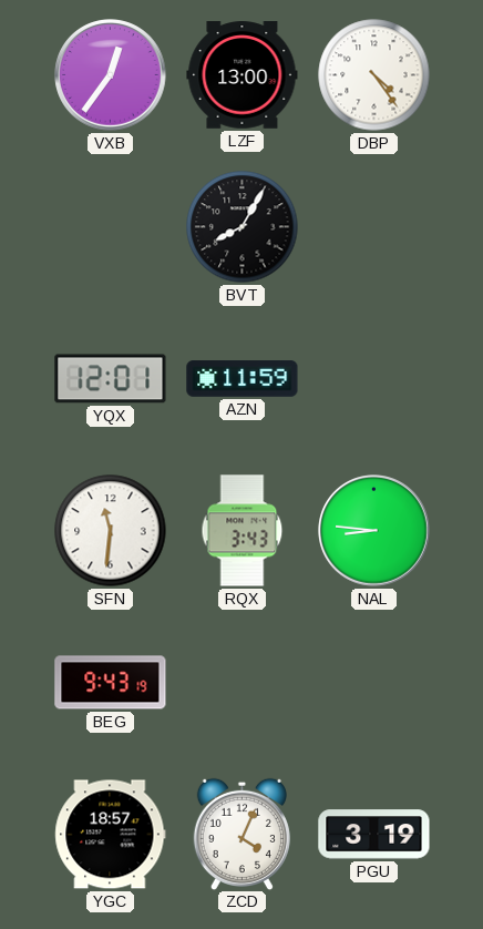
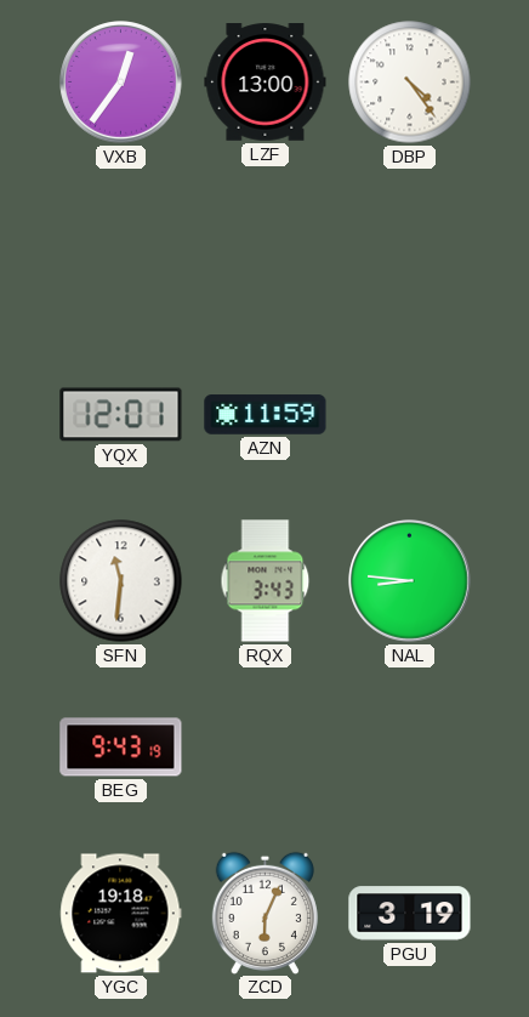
BVT: 8:05 -> none
YGC: 18:57 -> 19:18
ZCD: 4:04 -> 6:04
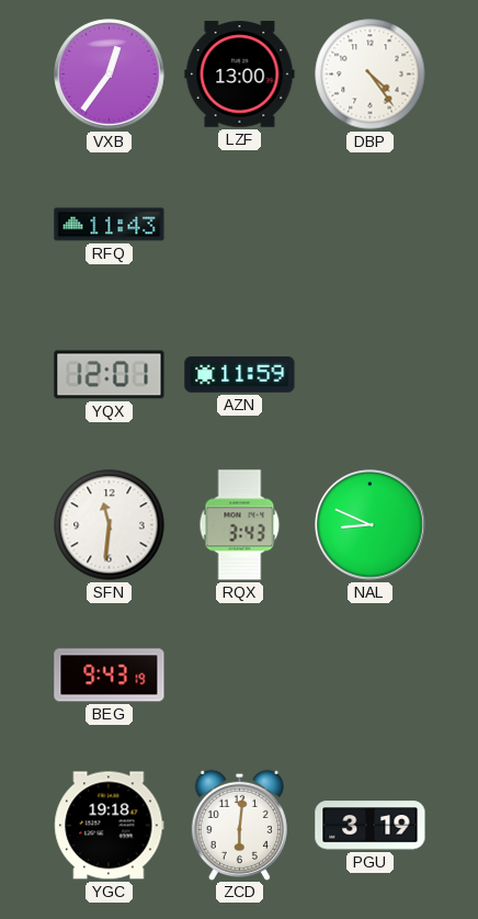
RFQ: none -> 11:43
NAL: 8:46 -> 8:49
ZCD: 6:04 -> 6:01
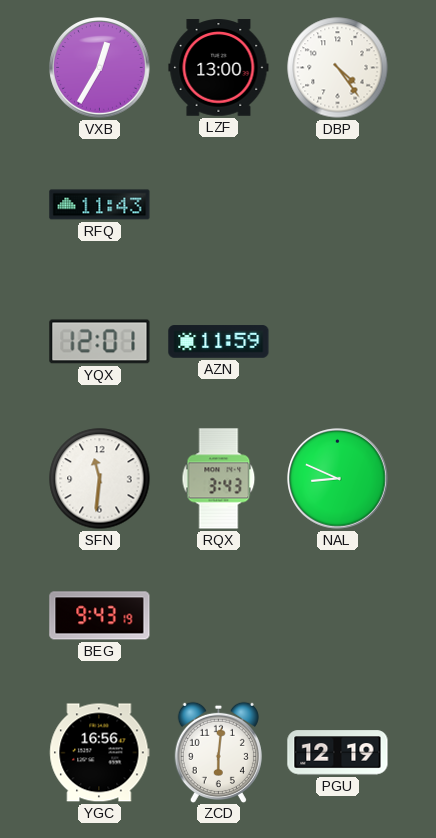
VXB: 12:36 -> 12:35
YGC: 19:18 -> 16:56
PGU: 3:19 -> 12:19
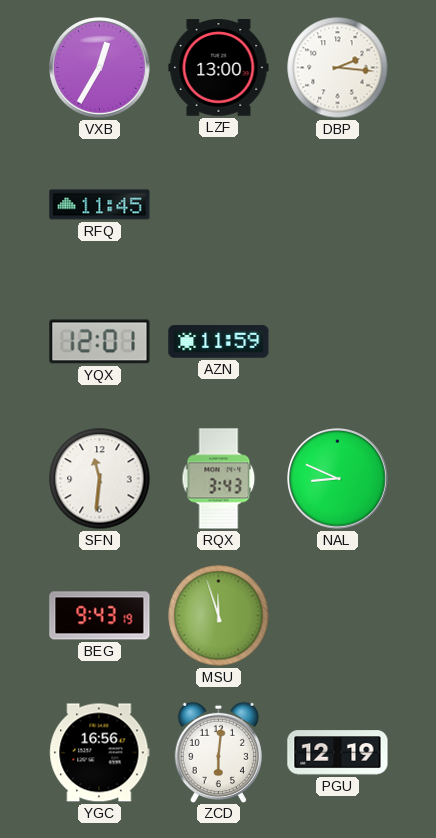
DBP: 4:24 -> 2:16
RFQ: 11:43 -> 11:45
MSU: none -> 11:57
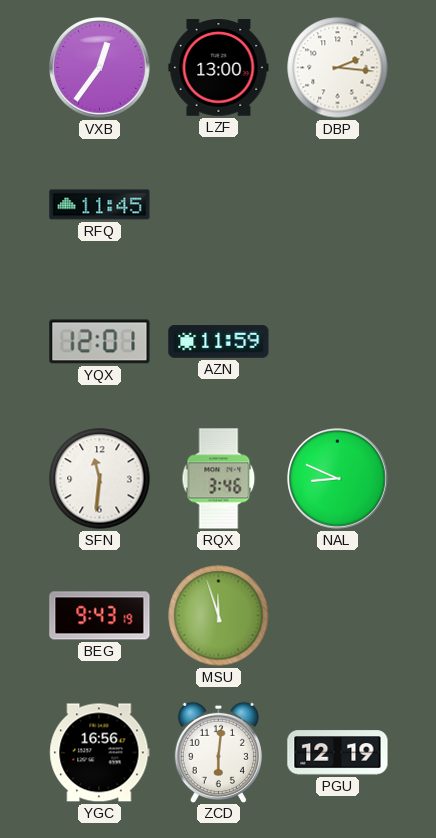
VXB: 12:35 -> 12:36
RQX: 3:43 -> 3:46
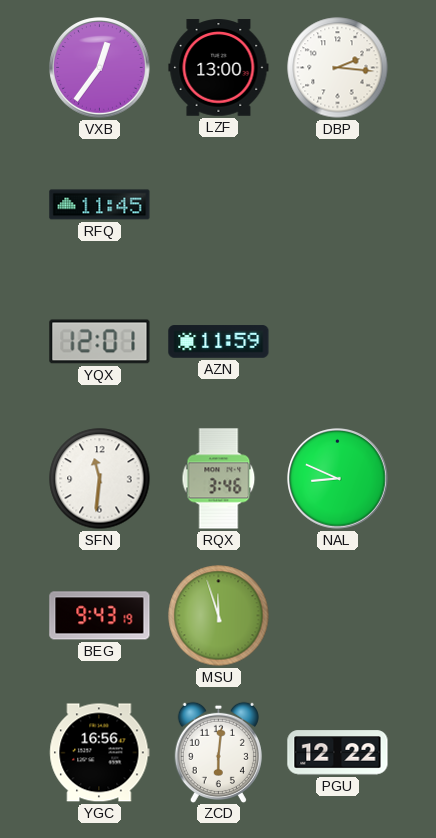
PGU: 12:19 -> 12:22
